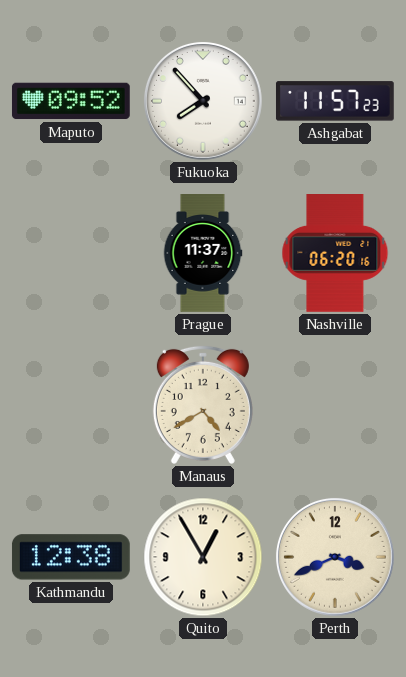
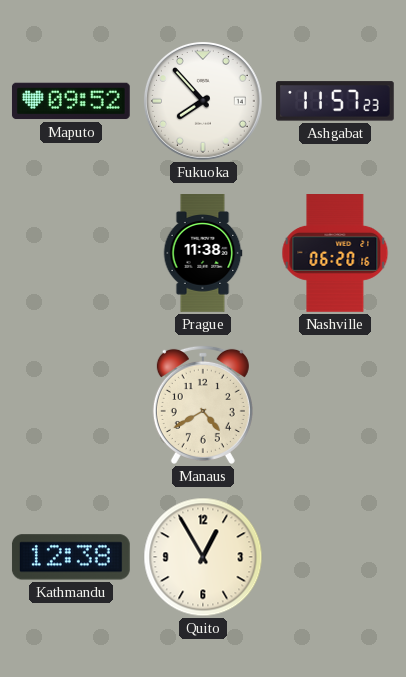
Prague: 11:37 -> 11:38
Perth: 3:41 -> none
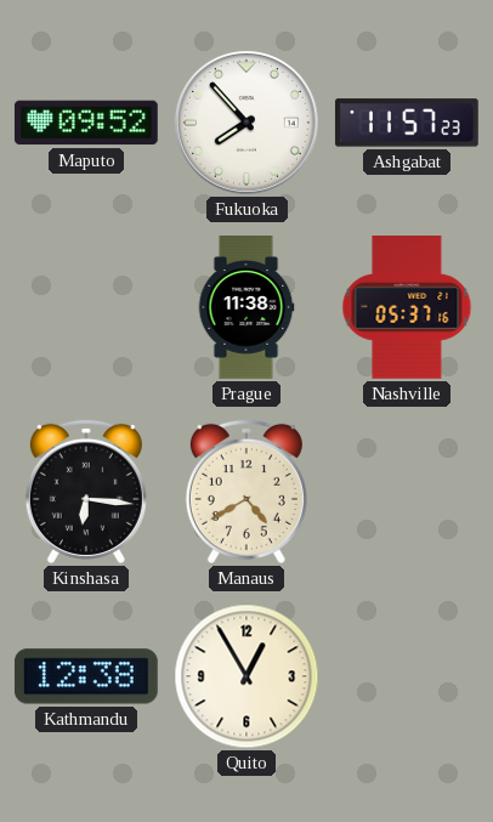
Nashville: 06:20 -> 05:37
Kinshasa: none -> 6:16
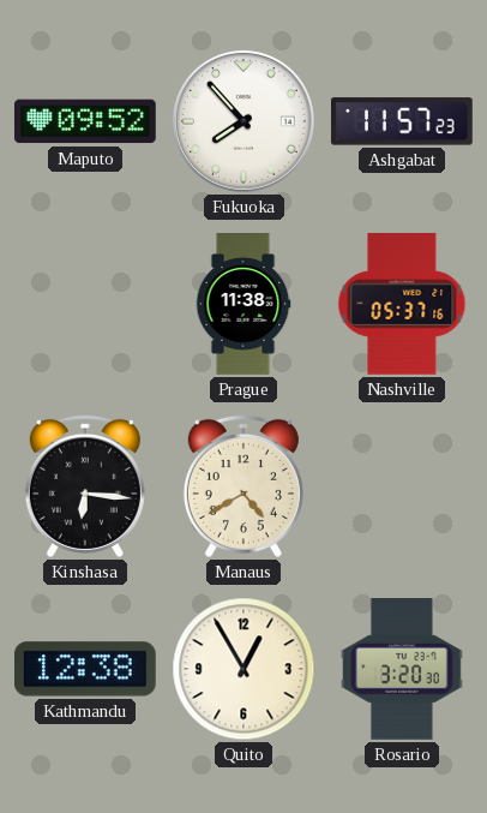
Rosario: none -> 3:20
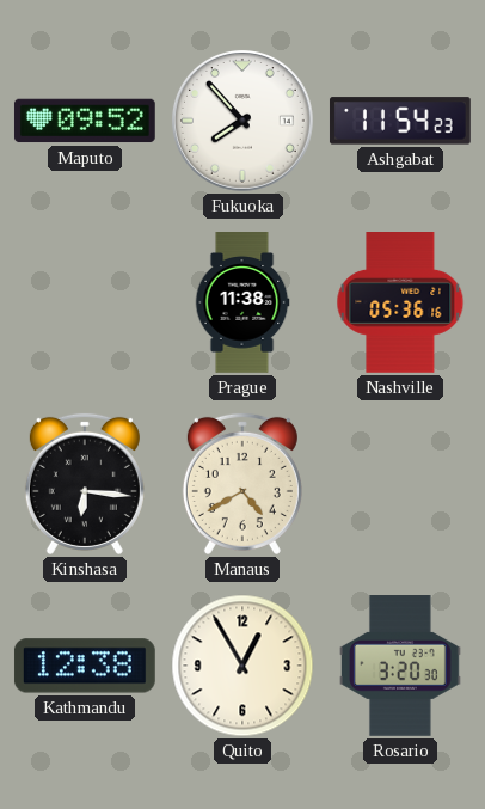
Ashgabat: 11:57 -> 11:54
Nashville: 05:37 -> 05:36
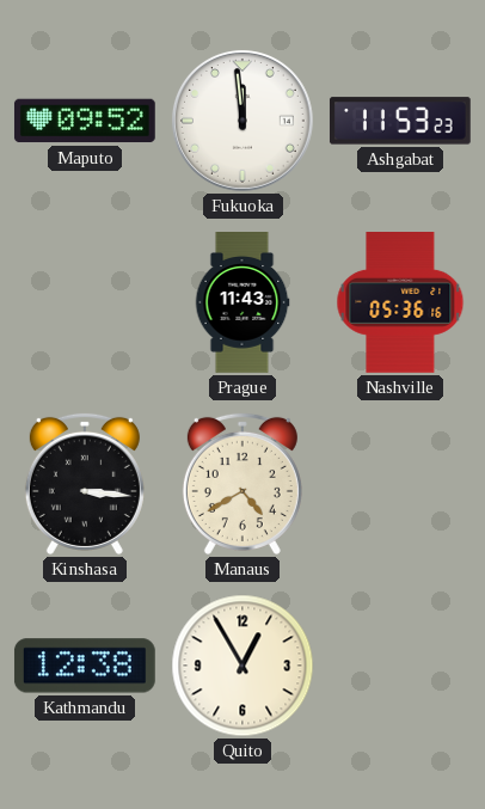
Fukuoka: 7:53 -> 11:59
Ashgabat: 11:54 -> 11:53
Prague: 11:38 -> 11:43
Kinshasa: 6:16 -> 3:16
Rosario: 3:20 -> none
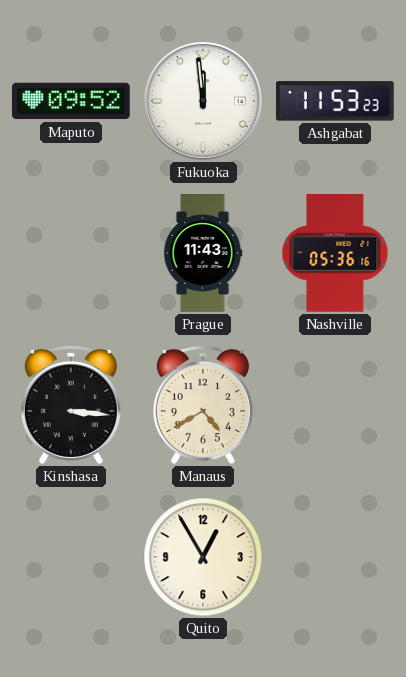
Kathmandu: 12:38 -> none
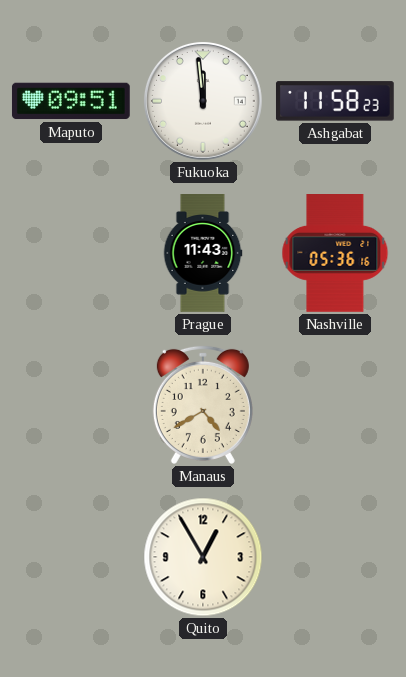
Maputo: 09:52 -> 09:51
Ashgabat: 11:53 -> 11:58
Kinshasa: 3:16 -> none
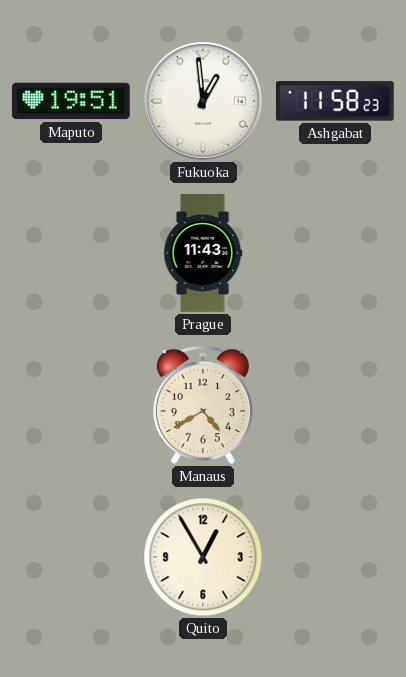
Maputo: 09:51 -> 19:51
Fukuoka: 11:59 -> 12:59
Nashville: 05:36 -> none
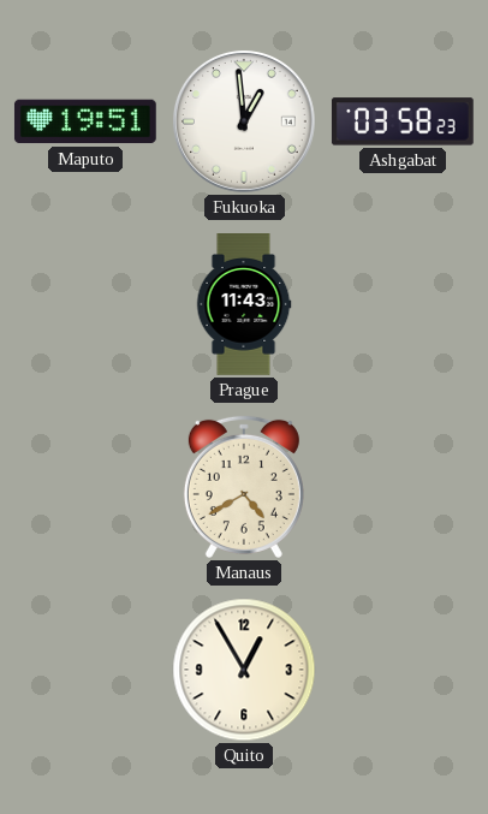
Ashgabat: 11:58 -> 03:58
